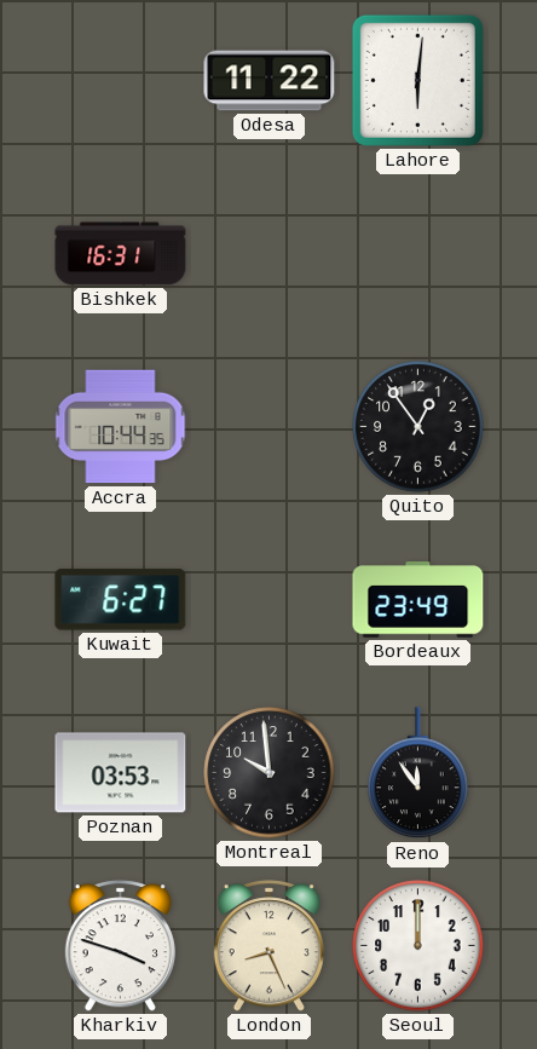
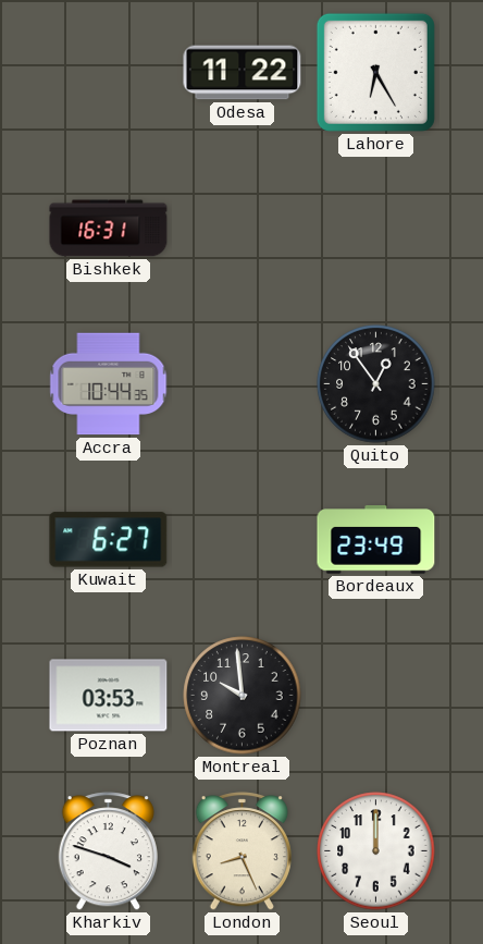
Lahore: 6:01 -> 6:25
Reno: 11:54 -> none
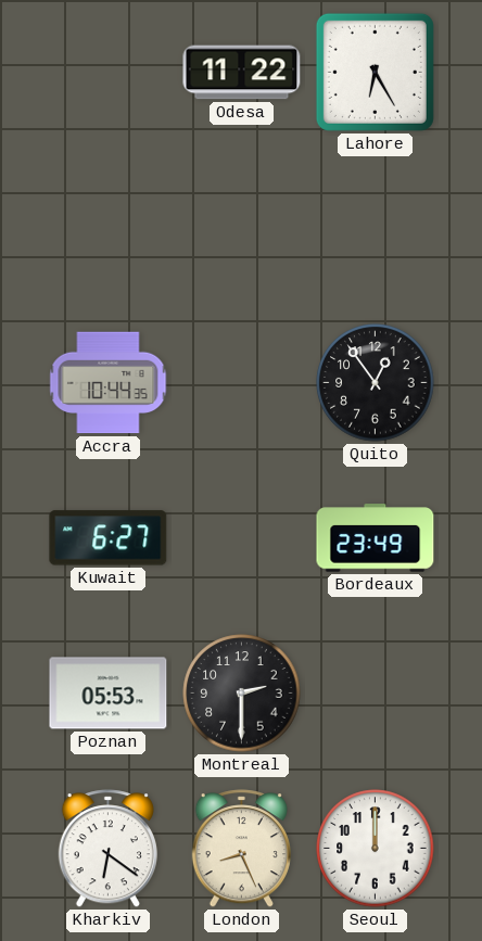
Bishkek: 16:31 -> none
Poznan: 03:53 -> 05:53
Montreal: 9:59 -> 2:30
Kharkiv: 3:48 -> 6:21
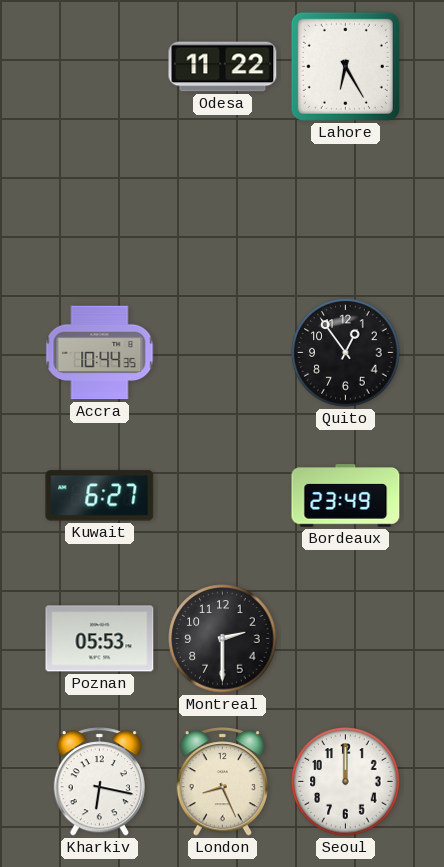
Kharkiv: 6:21 -> 6:17
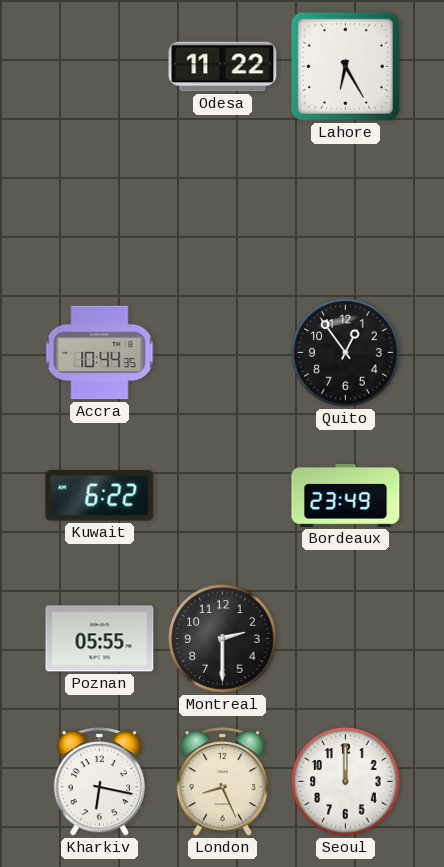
Kuwait: 6:27 -> 6:22
Poznan: 05:53 -> 05:55
